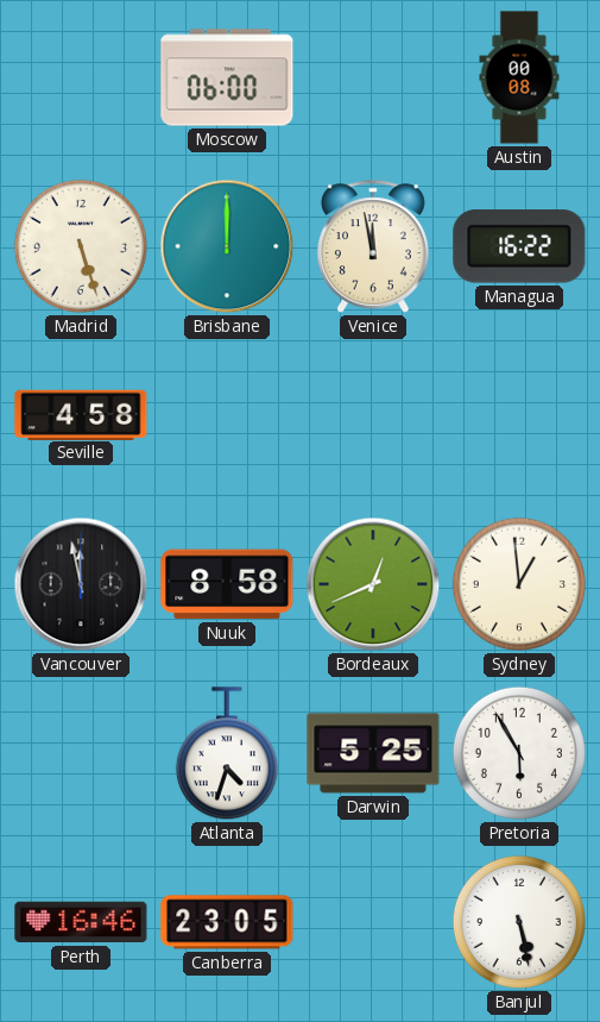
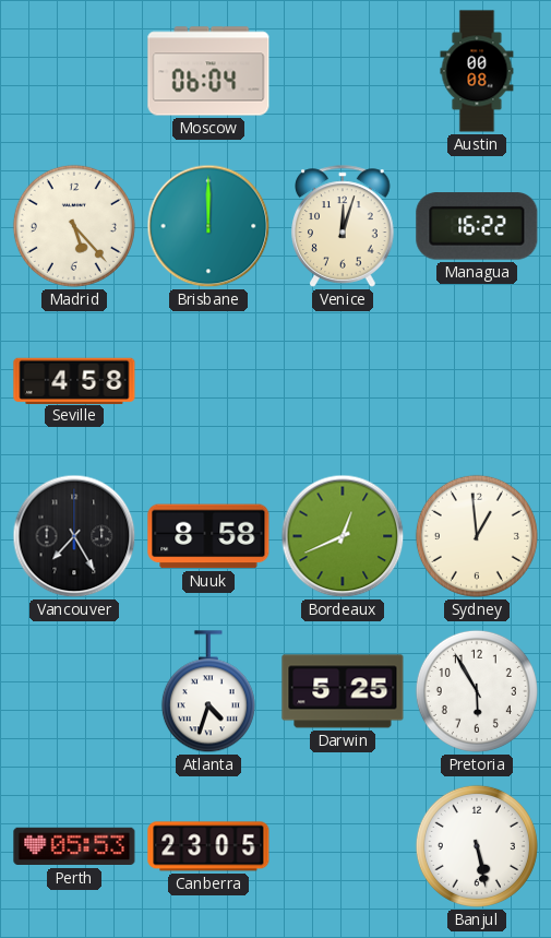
Moscow: 06:00 -> 06:04
Madrid: 5:27 -> 5:23
Venice: 11:58 -> 12:03
Vancouver: 11:58 -> 7:25
Perth: 16:46 -> 05:53
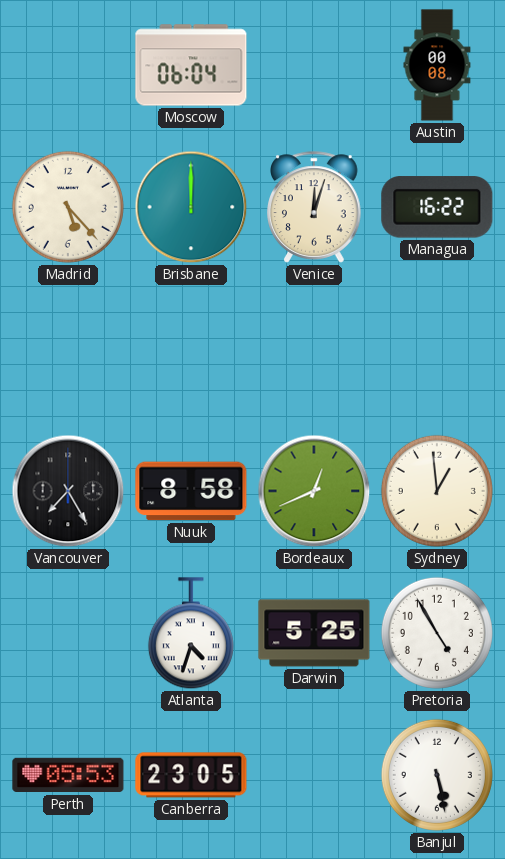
Seville: 4:58 -> none
Pretoria: 5:55 -> 4:55
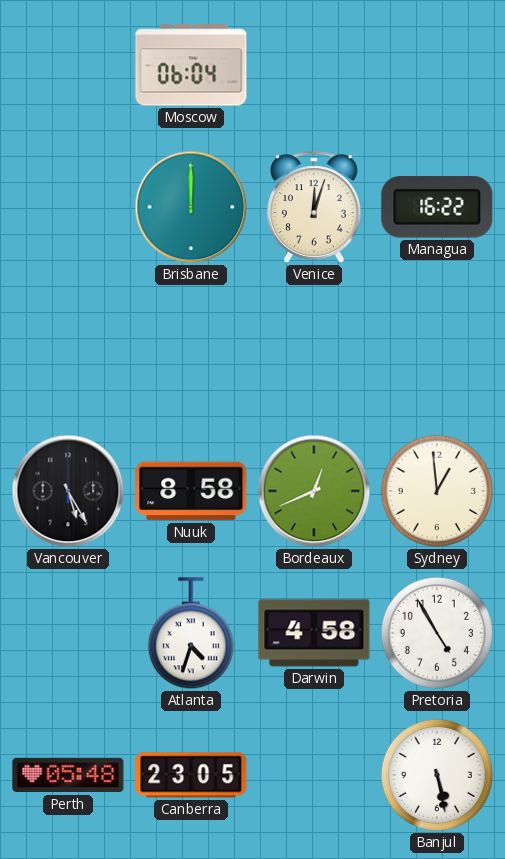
Austin: 00:08 -> none
Madrid: 5:23 -> none
Vancouver: 7:25 -> 5:25
Darwin: 5:25 -> 4:58
Perth: 05:53 -> 05:48
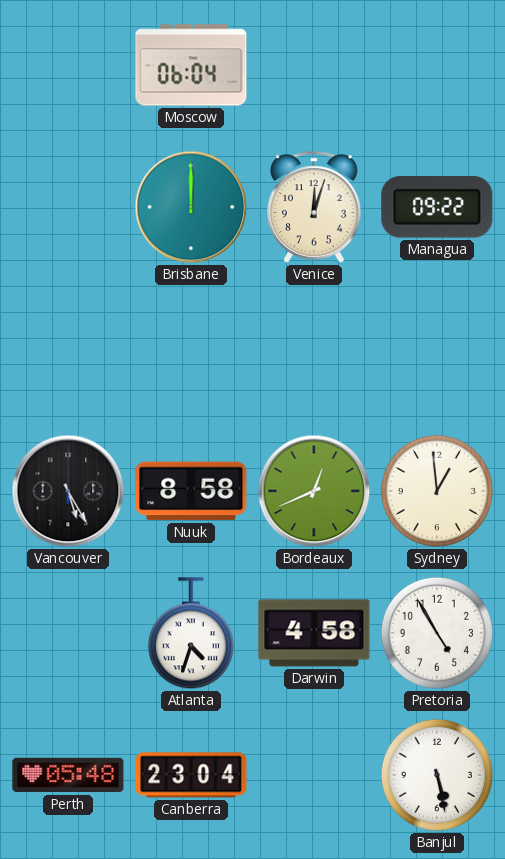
Managua: 16:22 -> 09:22
Canberra: 23:05 -> 23:04
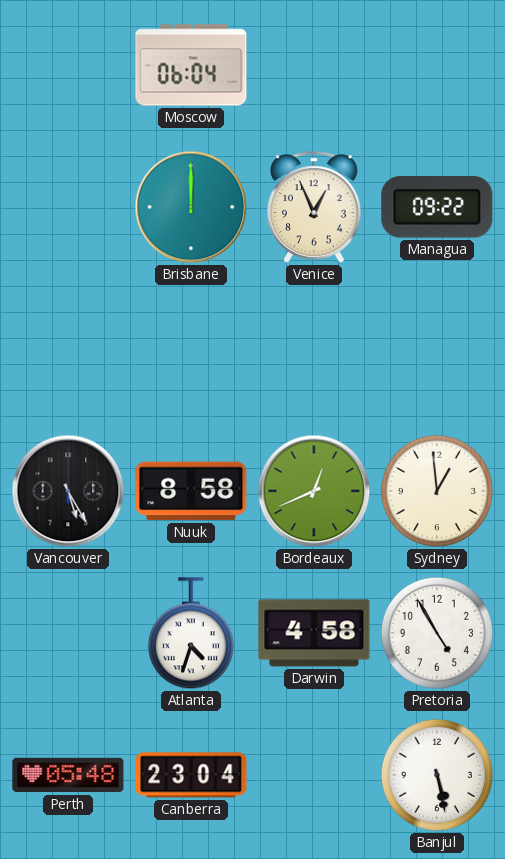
Venice: 12:03 -> 12:56
